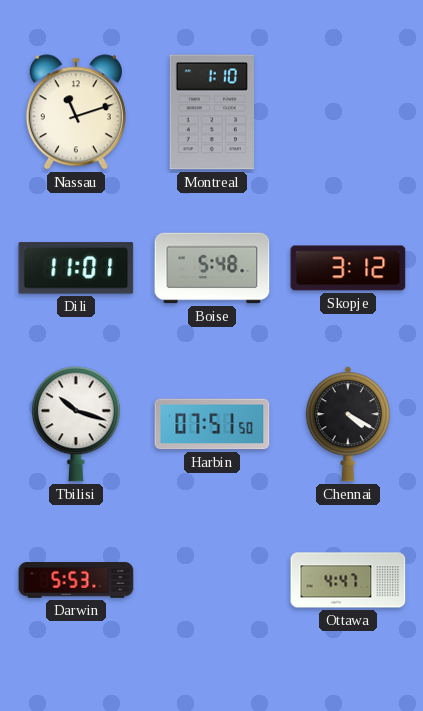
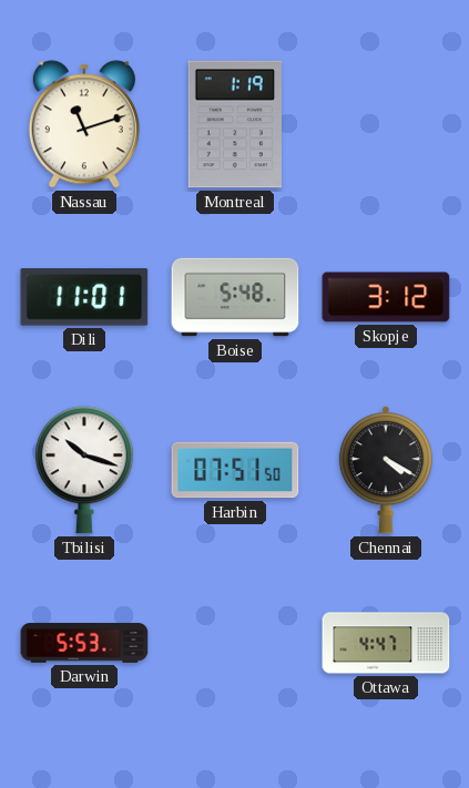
Montreal: 1:10 -> 1:19
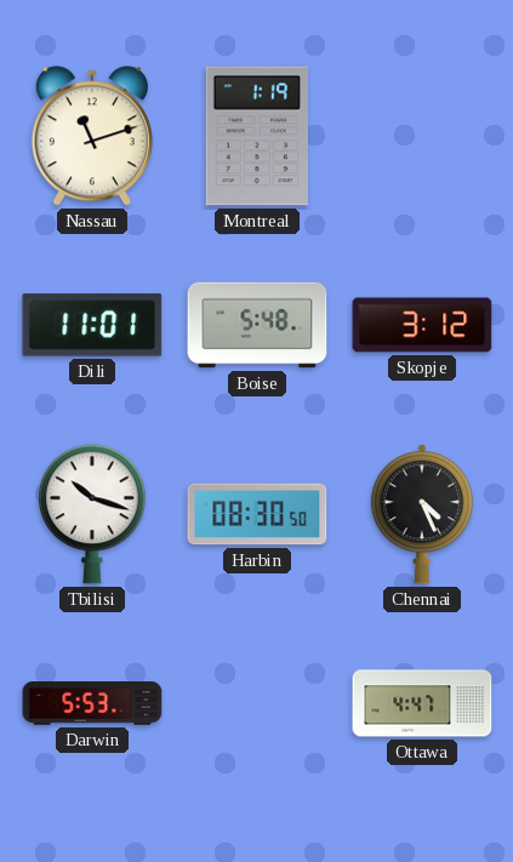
Harbin: 07:51 -> 08:30
Chennai: 4:20 -> 4:26
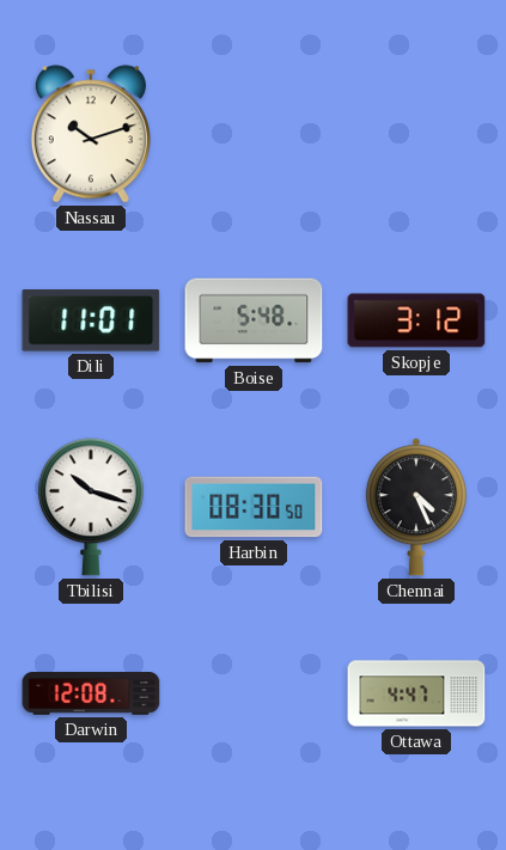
Nassau: 11:12 -> 10:12
Montreal: 1:19 -> none
Darwin: 5:53 -> 12:08
